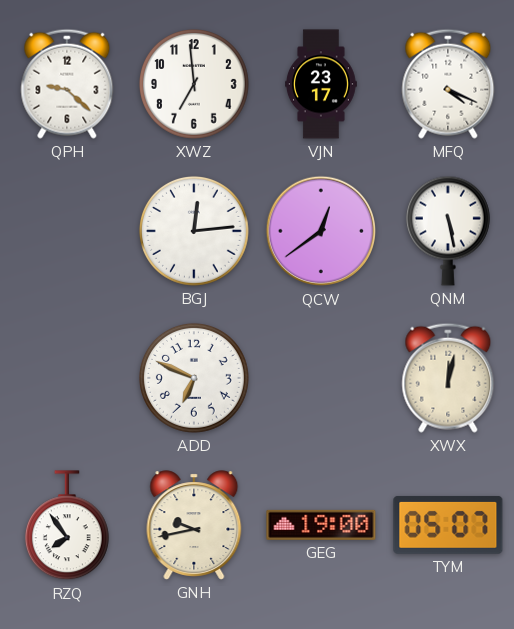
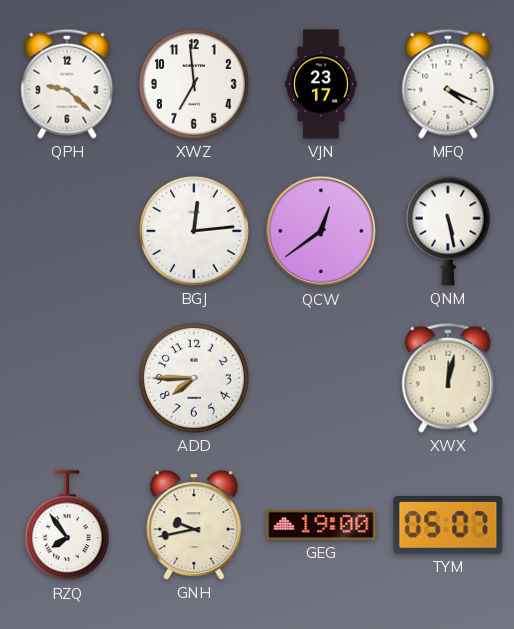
ADD: 6:49 -> 7:45
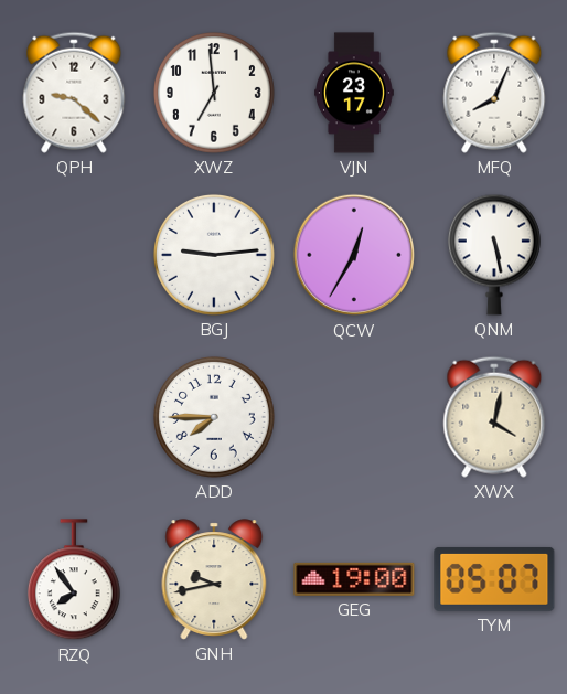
MFQ: 4:19 -> 8:04
BGJ: 12:14 -> 9:14
QCW: 12:39 -> 12:35
XWX: 12:02 -> 4:02
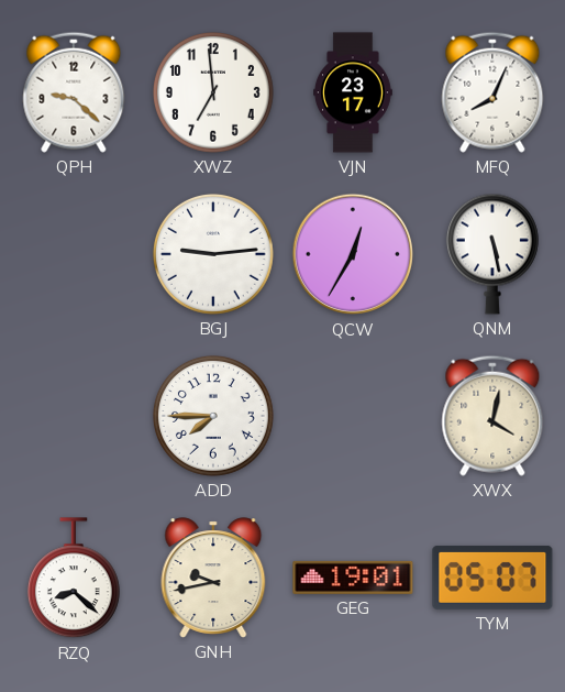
RZQ: 7:54 -> 8:22
GEG: 19:00 -> 19:01
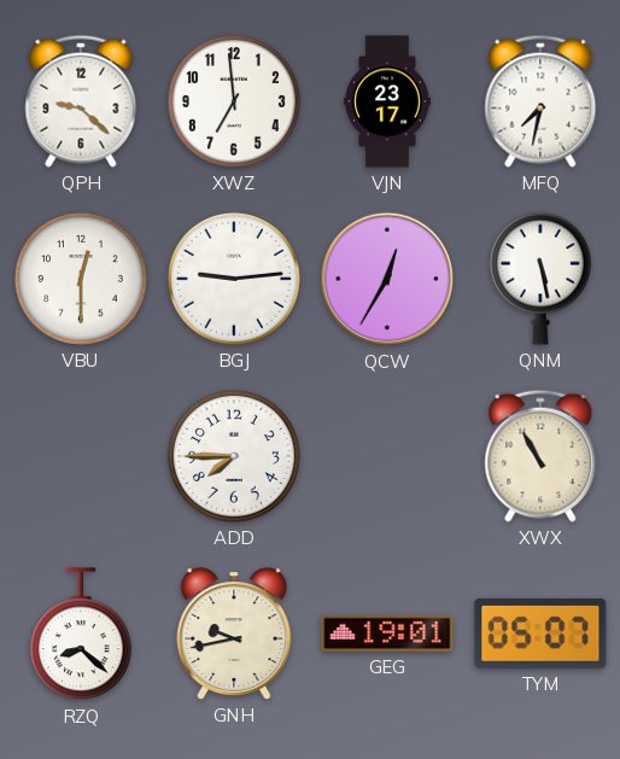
MFQ: 8:04 -> 7:32
VBU: none -> 12:30
XWX: 4:02 -> 10:55
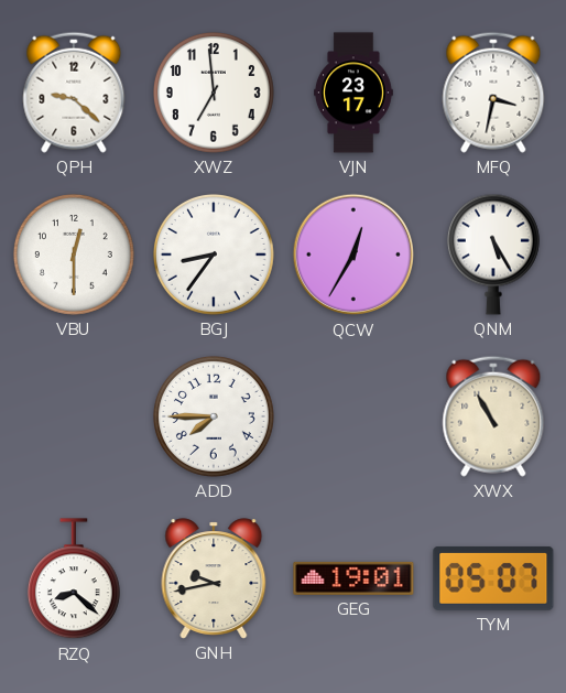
MFQ: 7:32 -> 3:32
BGJ: 9:14 -> 8:36
QNM: 5:28 -> 5:25
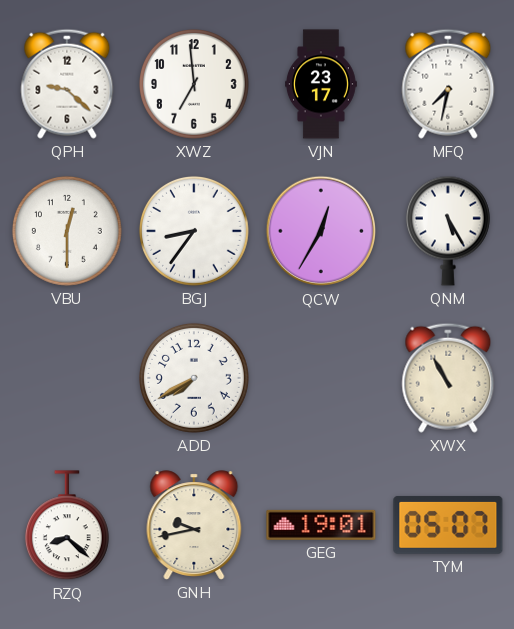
MFQ: 3:32 -> 7:32
ADD: 7:45 -> 7:40
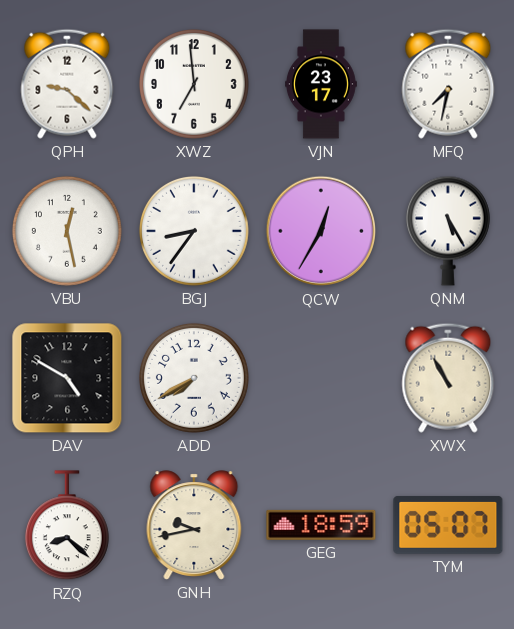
VBU: 12:30 -> 12:28
DAV: none -> 4:50
GEG: 19:01 -> 18:59
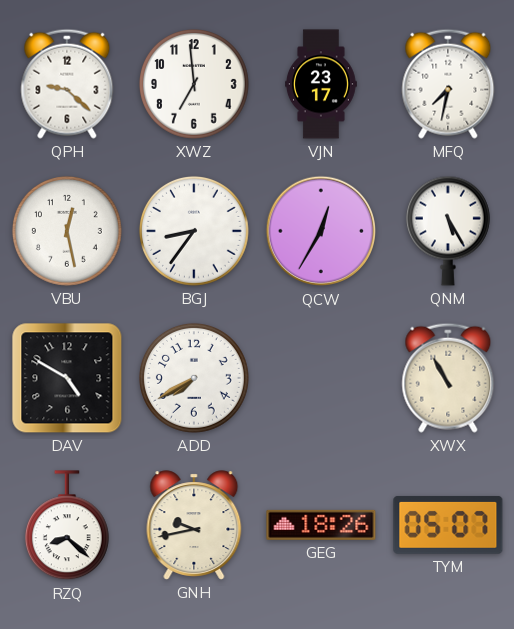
GEG: 18:59 -> 18:26
